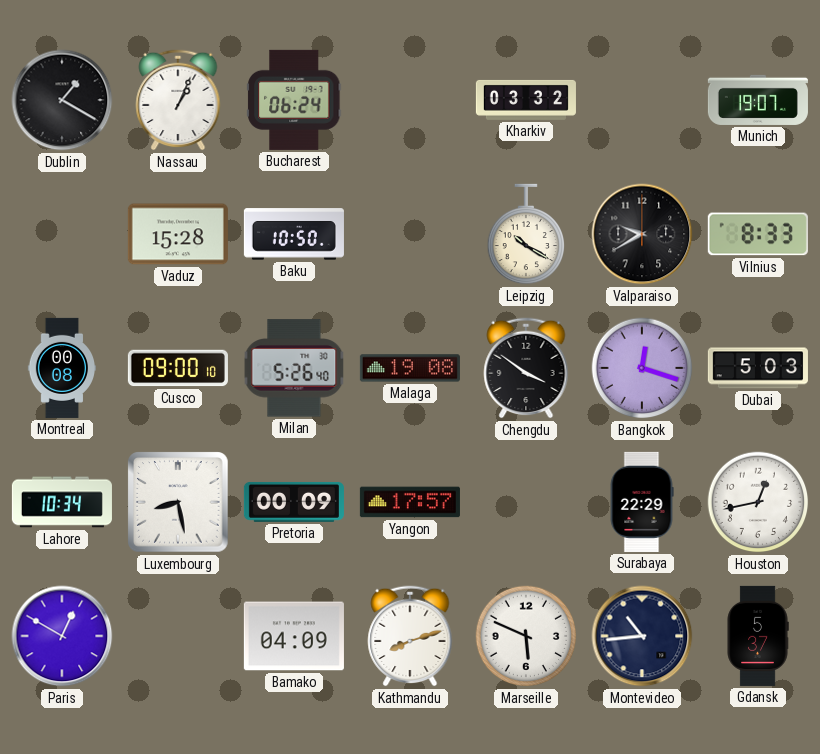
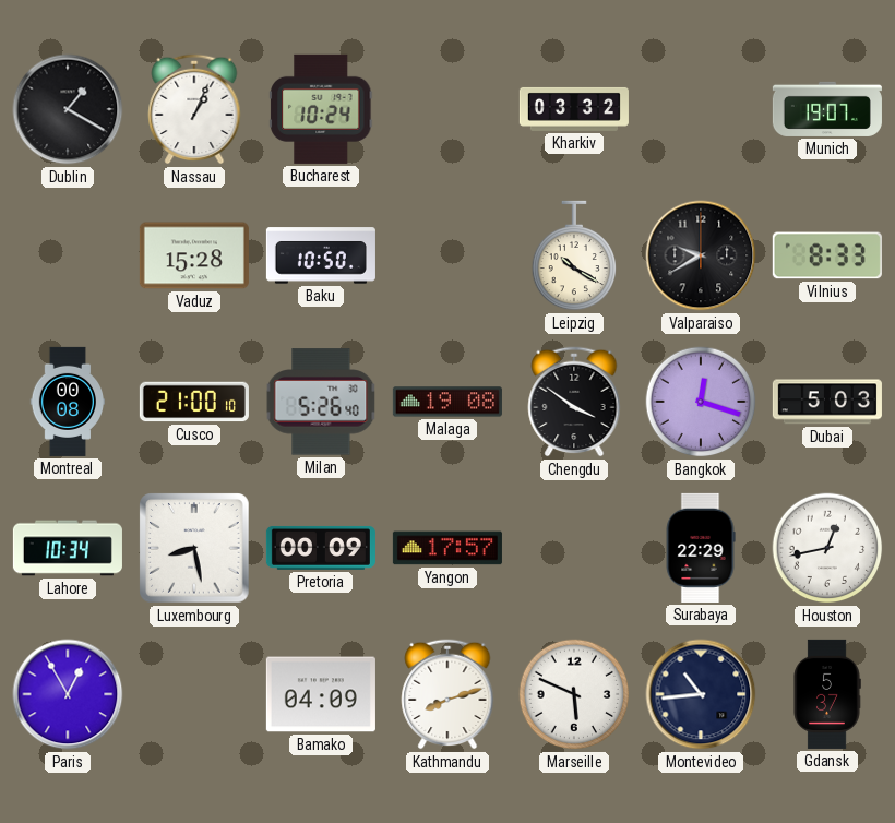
Bucharest: 06:24 -> 10:24
Cusco: 09:00 -> 21:00
Paris: 12:50 -> 12:55
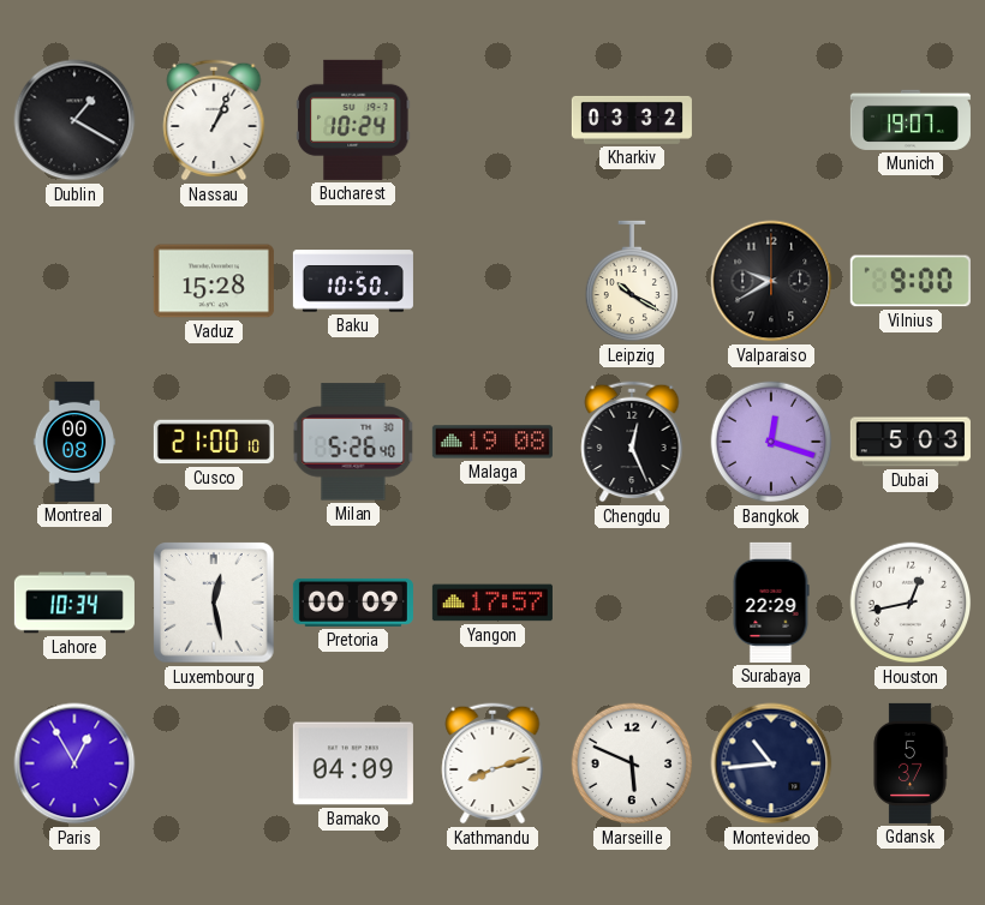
Vilnius: 8:33 -> 9:00
Chengdu: 3:51 -> 12:26
Luxembourg: 8:28 -> 12:28
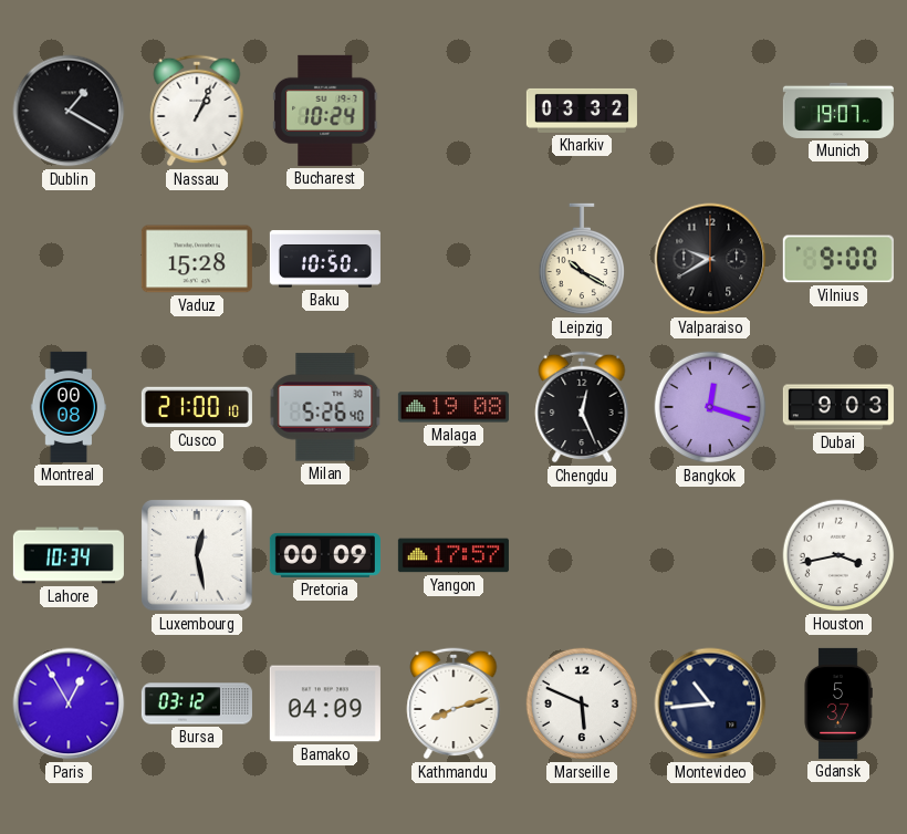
Dubai: 5:03 -> 9:03
Surabaya: 22:29 -> none
Houston: 12:43 -> 3:43
Bursa: none -> 03:12
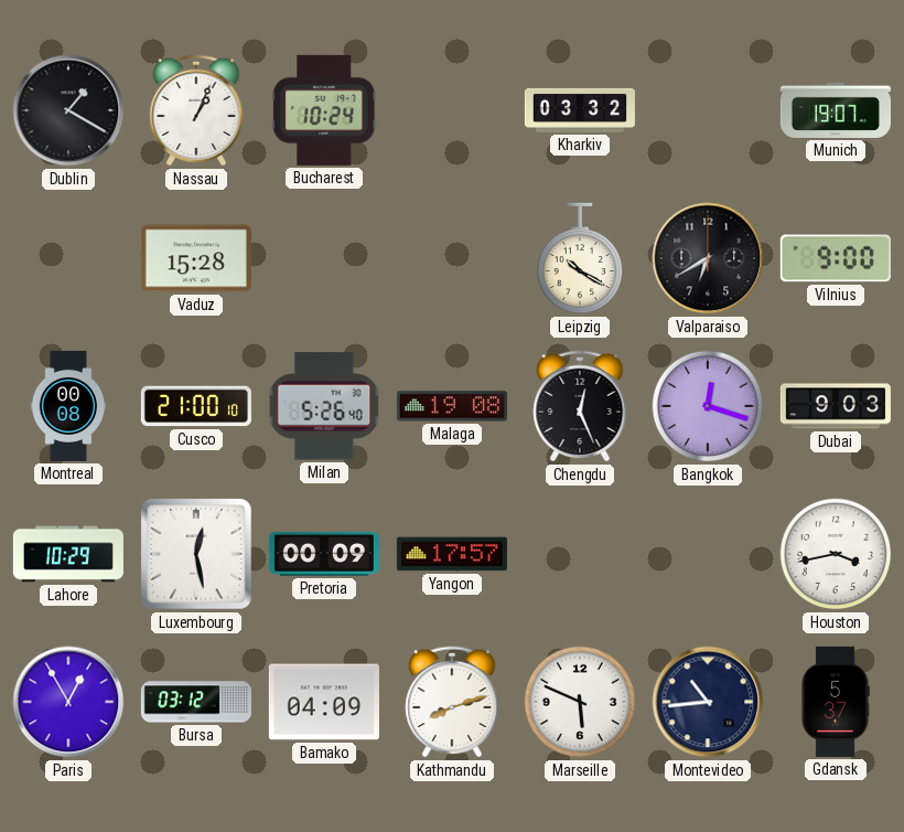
Baku: 10:50 -> none
Valparaiso: 9:40 -> 6:40
Lahore: 10:34 -> 10:29
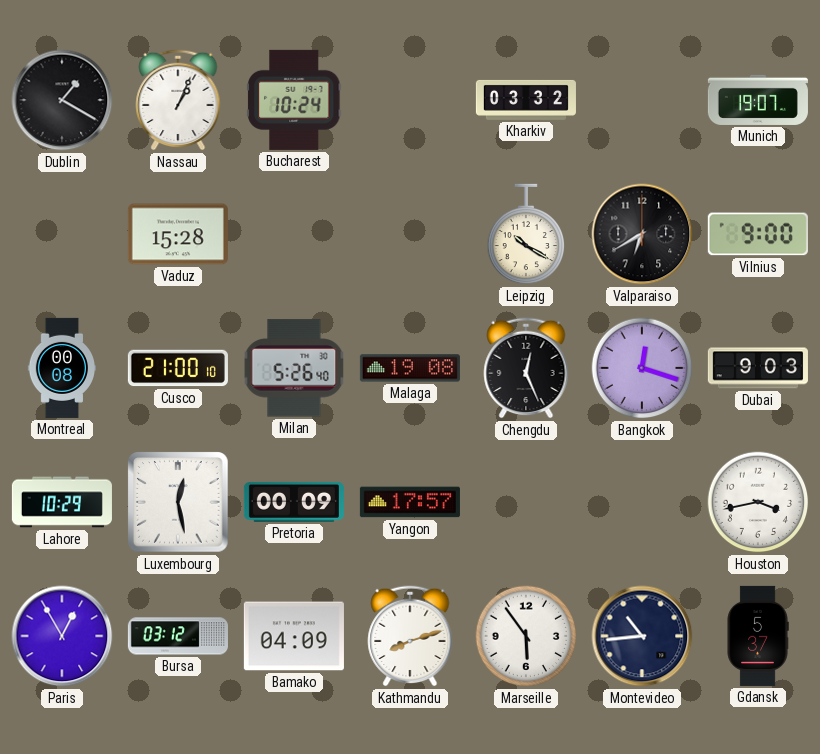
Marseille: 5:49 -> 5:54
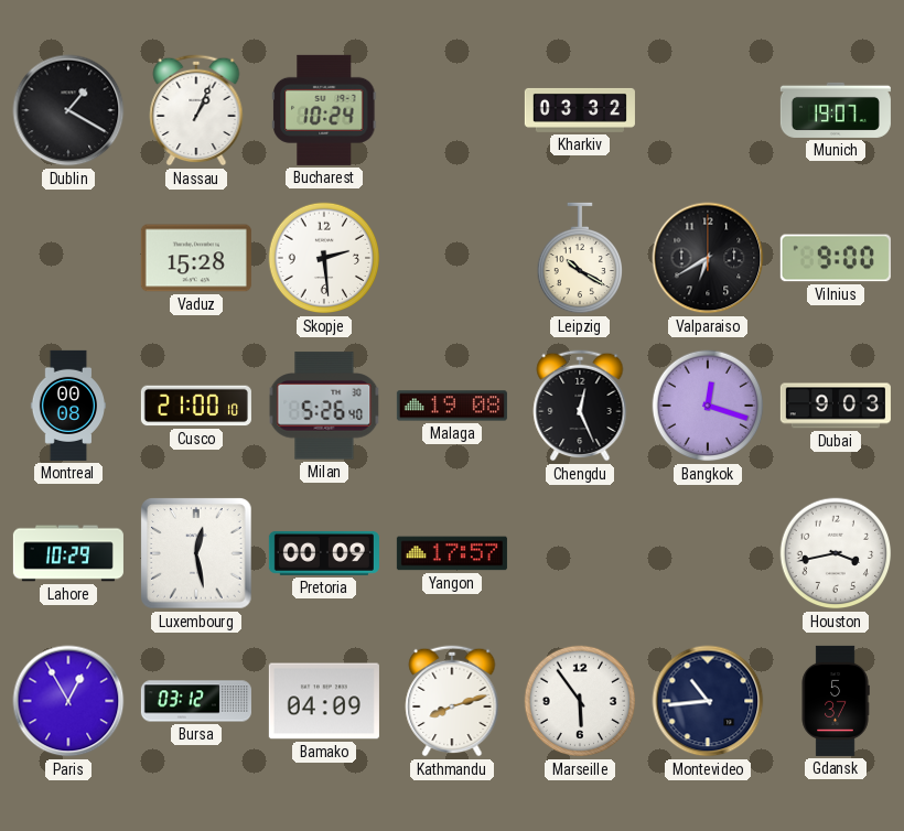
Skopje: none -> 2:29
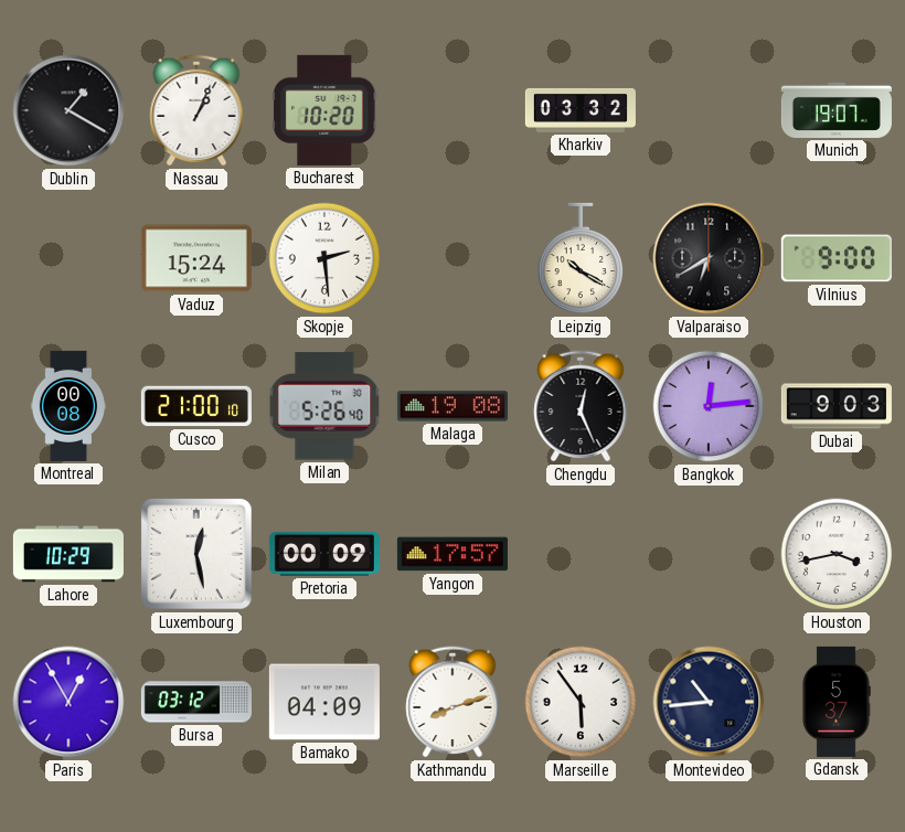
Bucharest: 10:24 -> 10:20
Vaduz: 15:28 -> 15:24
Bangkok: 12:18 -> 12:14
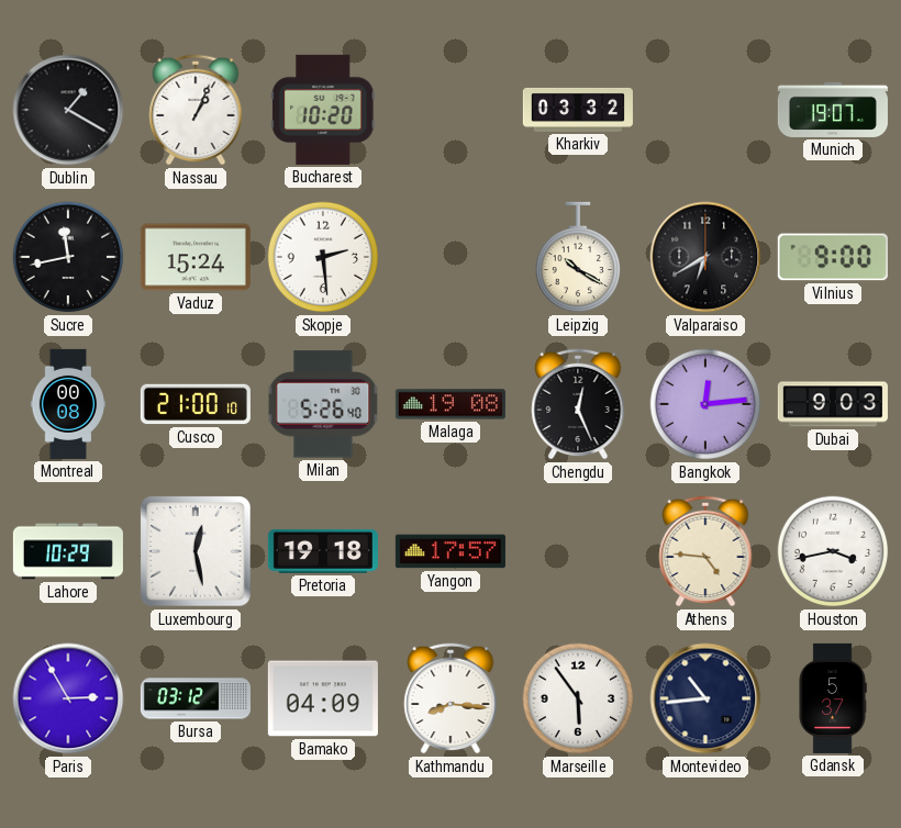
Sucre: none -> 11:43
Pretoria: 00:09 -> 19:18
Athens: none -> 4:46
Paris: 12:55 -> 2:55
Kathmandu: 8:12 -> 8:16
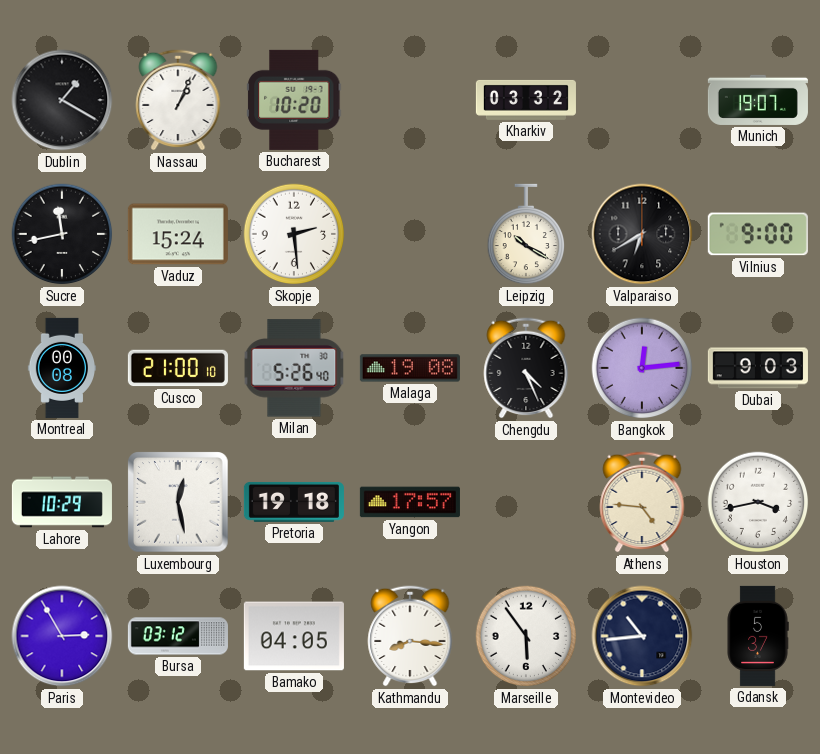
Chengdu: 12:26 -> 4:26
Bamako: 04:09 -> 04:05
